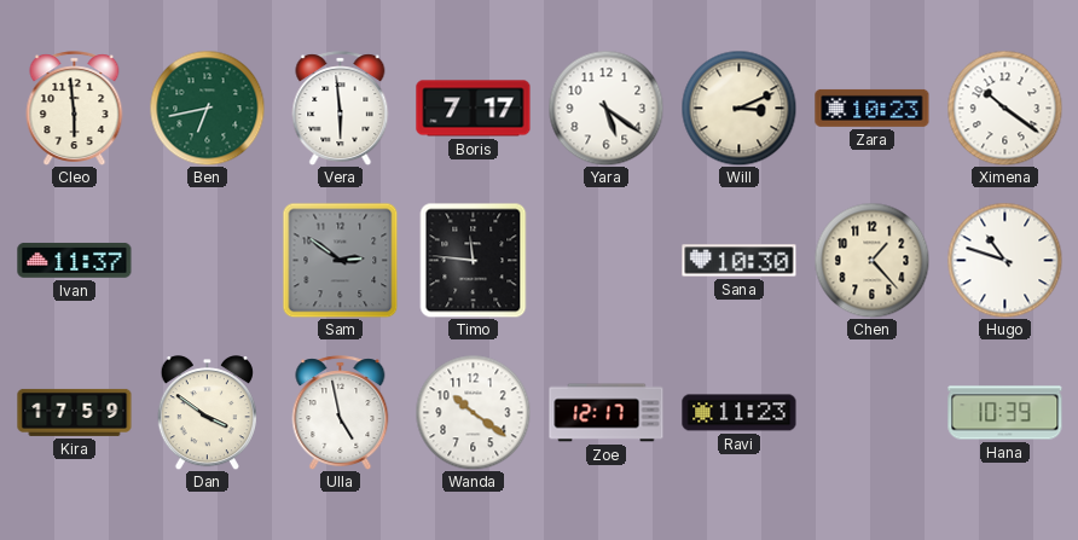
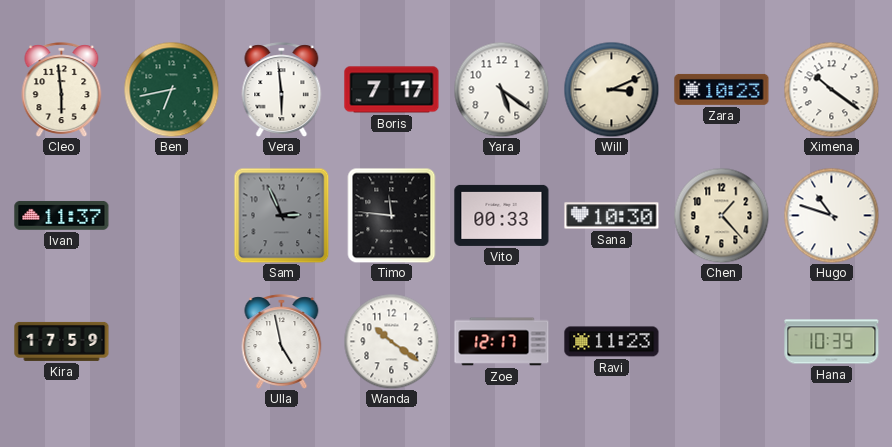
Sam: 2:51 -> 2:56
Vito: none -> 00:33
Dan: 3:51 -> none
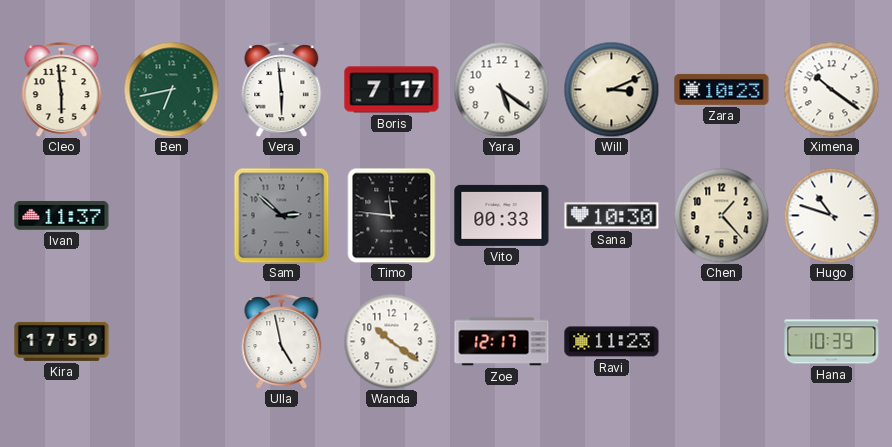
Sam: 2:56 -> 2:52
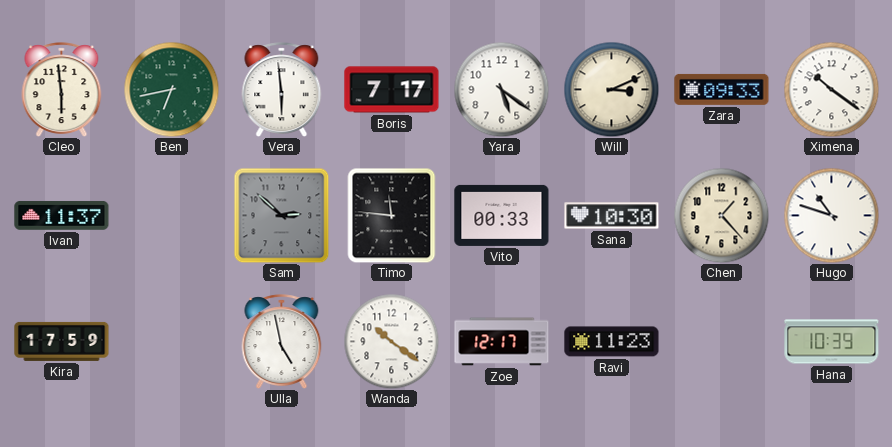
Zara: 10:23 -> 09:33
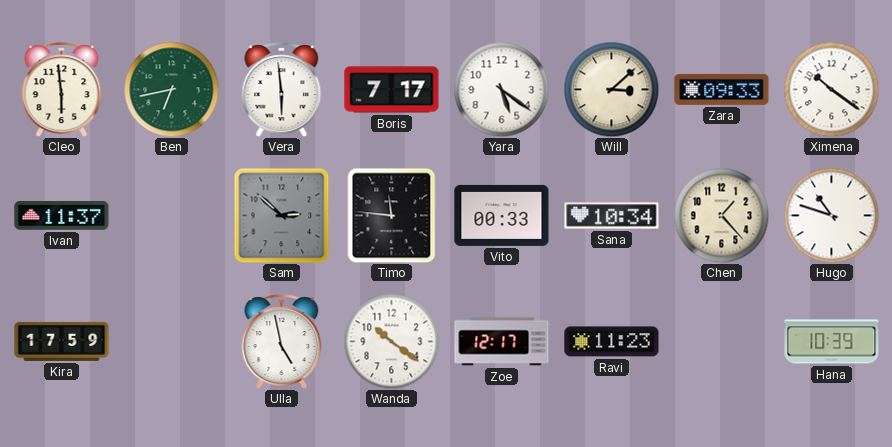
Will: 3:11 -> 3:08
Sana: 10:30 -> 10:34
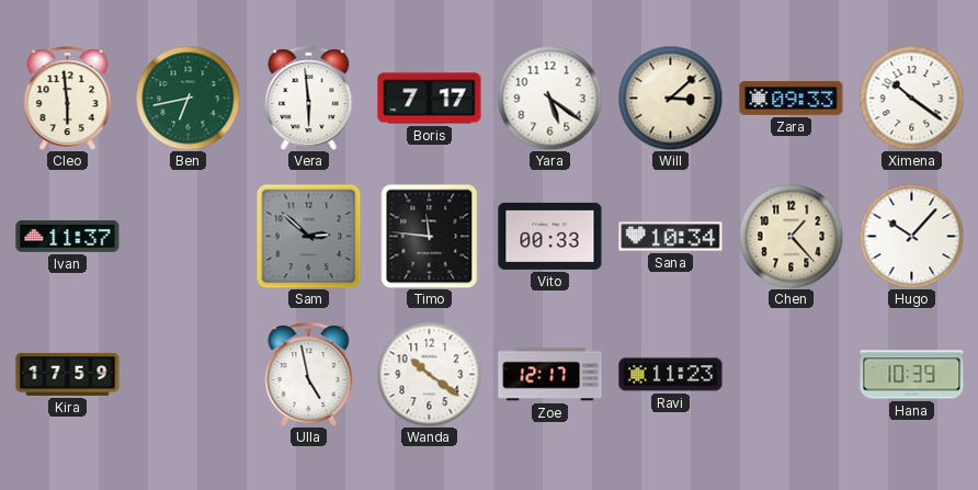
Hugo: 10:48 -> 10:07
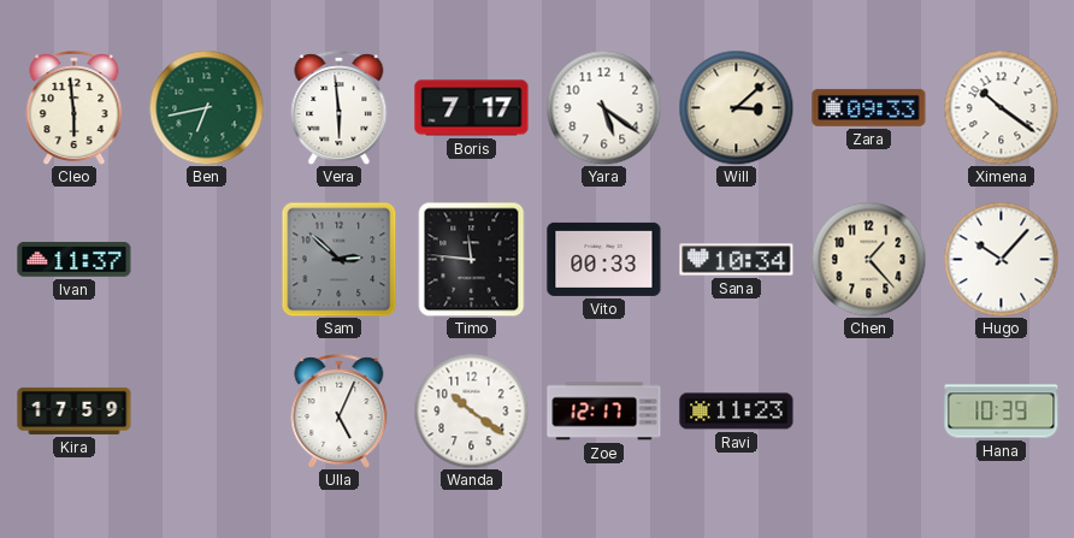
Ulla: 4:58 -> 5:04
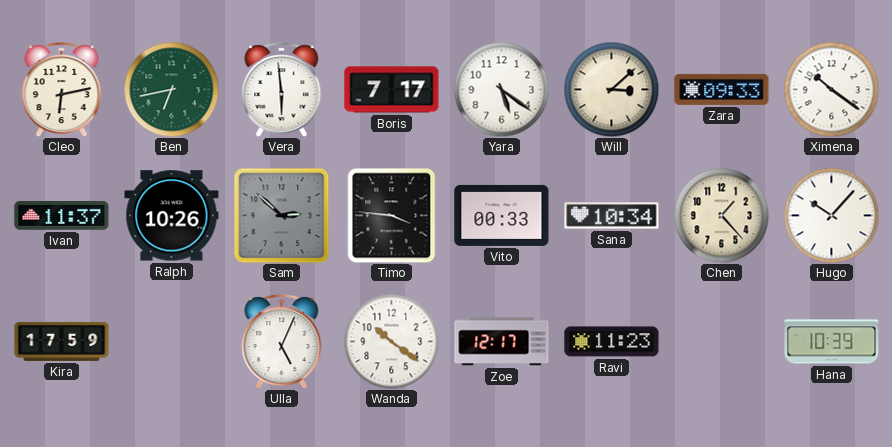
Cleo: 5:59 -> 6:13
Ralph: none -> 10:26
Timo: 11:46 -> 3:46
